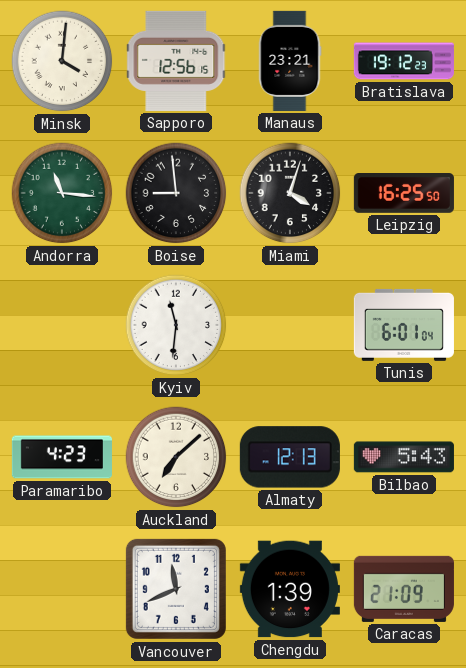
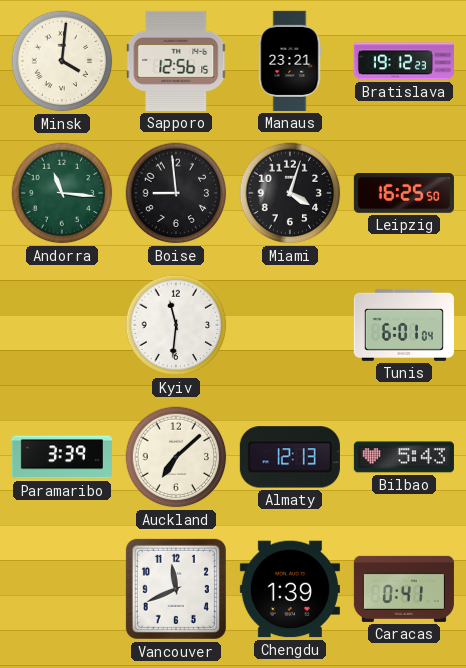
Paramaribo: 4:23 -> 3:39
Caracas: 21:09 -> 0:41
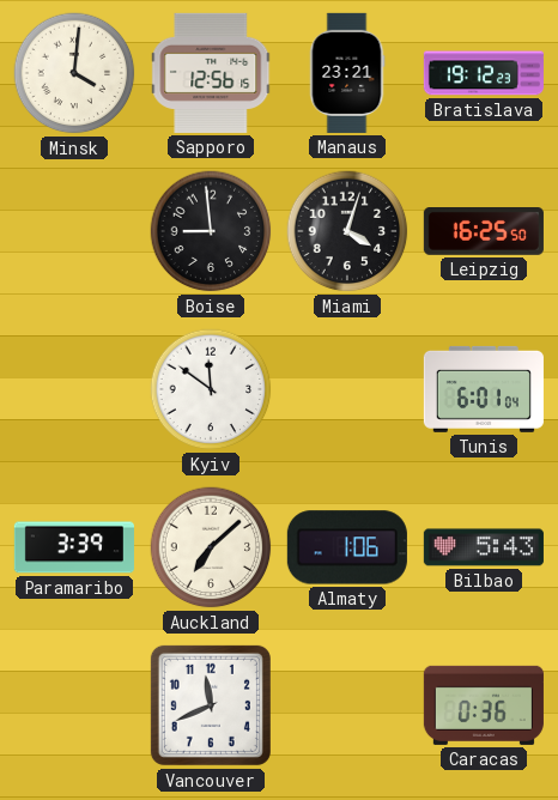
Andorra: 11:16 -> none
Kyiv: 11:31 -> 11:51
Almaty: 12:13 -> 1:06
Chengdu: 1:39 -> none
Caracas: 0:41 -> 0:36
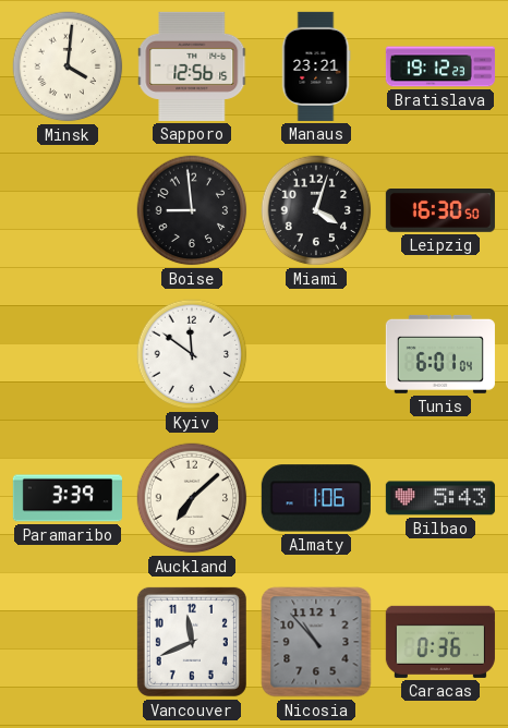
Leipzig: 16:25 -> 16:30
Nicosia: none -> 10:53
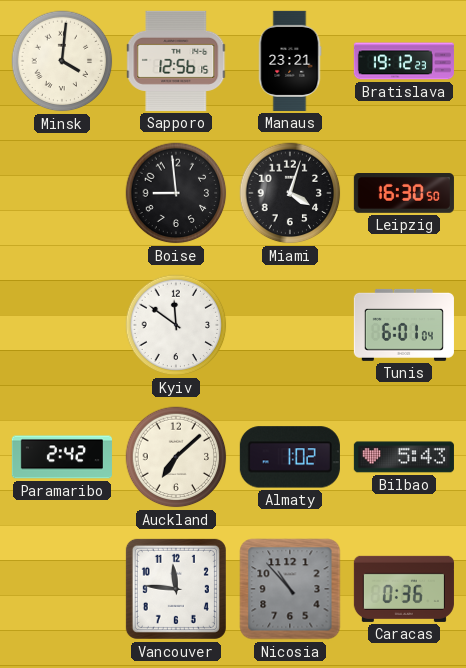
Paramaribo: 3:39 -> 2:42
Almaty: 1:06 -> 1:02
Vancouver: 11:41 -> 11:46
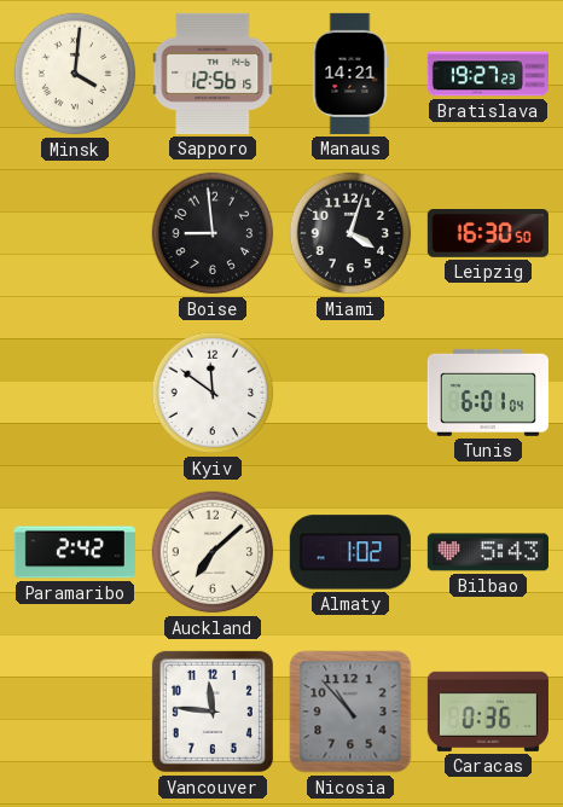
Manaus: 23:21 -> 14:21
Bratislava: 19:12 -> 19:27
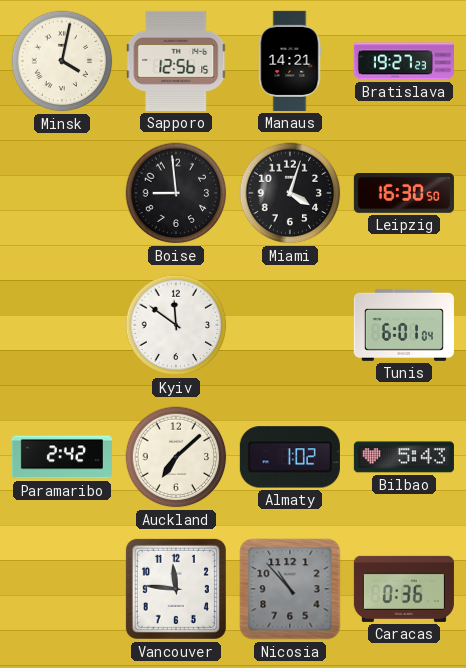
Minsk: 4:01 -> 4:02
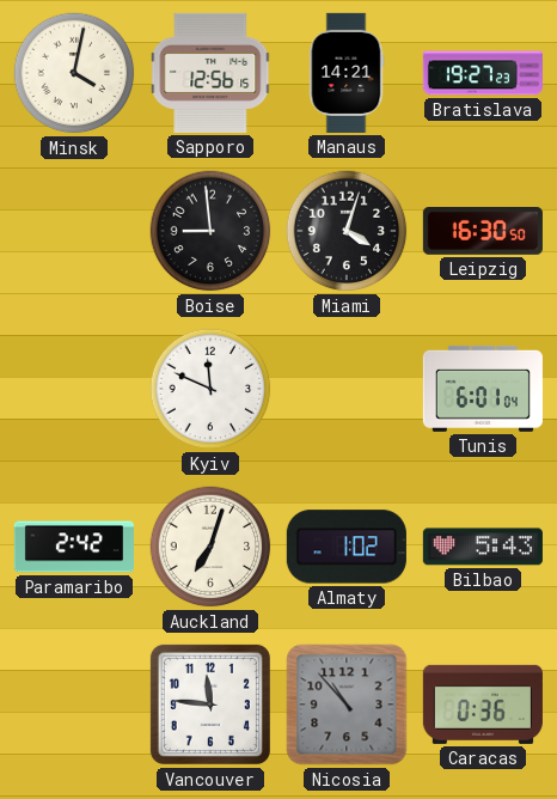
Kyiv: 11:51 -> 11:49
Auckland: 7:08 -> 7:03
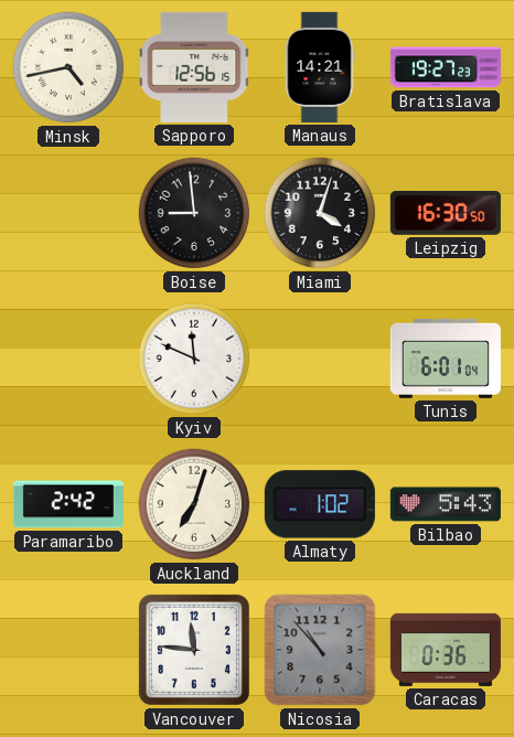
Minsk: 4:02 -> 4:43
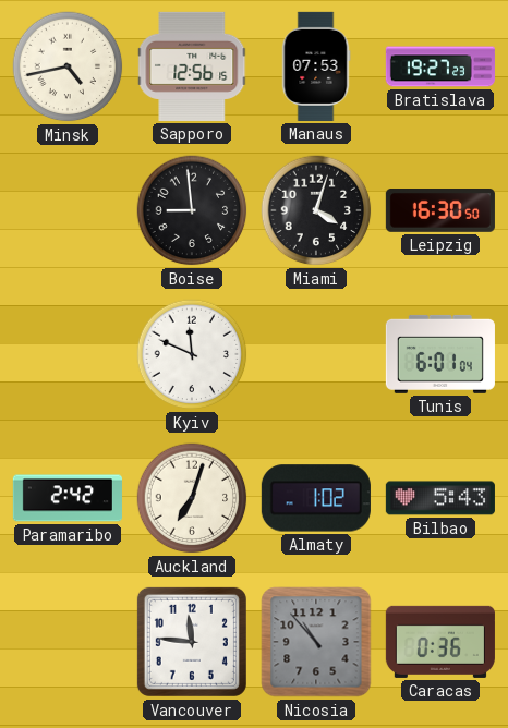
Manaus: 14:21 -> 07:53
